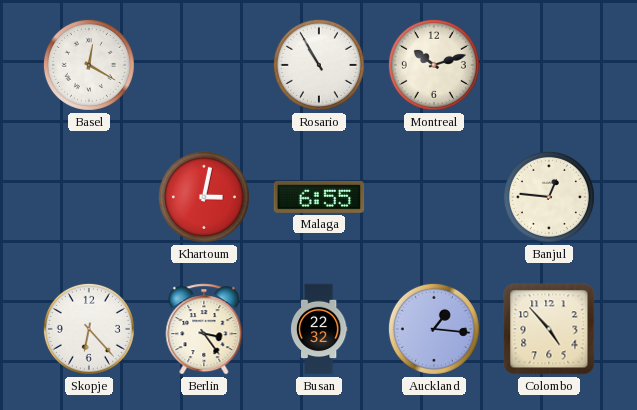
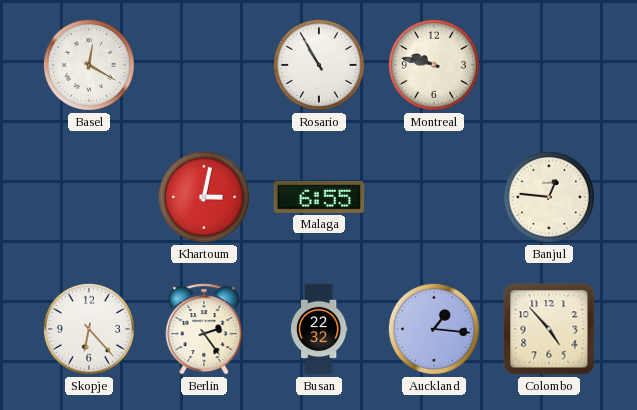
Montreal: 10:12 -> 9:47
Berlin: 3:24 -> 2:24
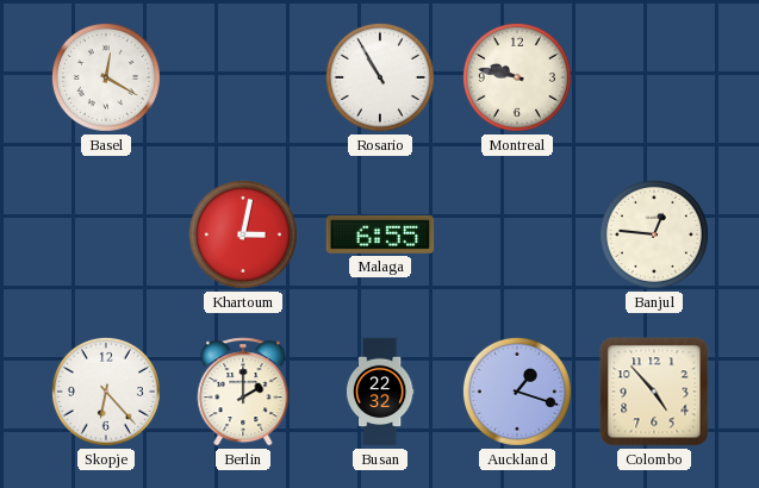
Berlin: 2:24 -> 2:00
Auckland: 1:16 -> 1:18
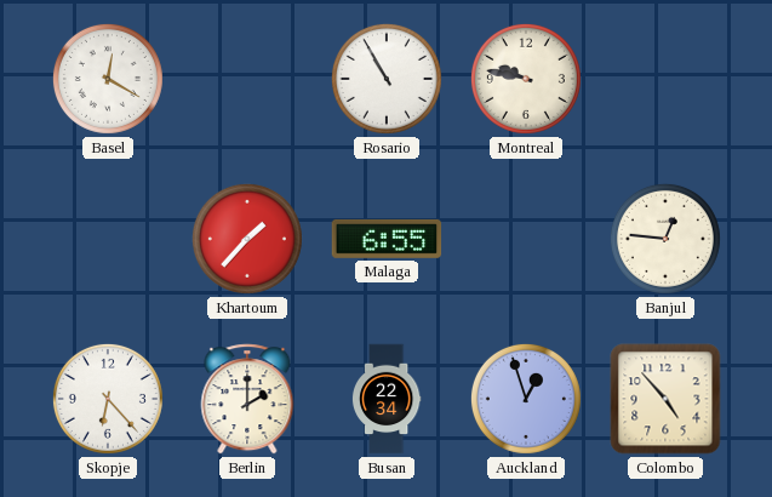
Khartoum: 3:02 -> 1:37
Busan: 22:32 -> 22:34
Auckland: 1:18 -> 12:57
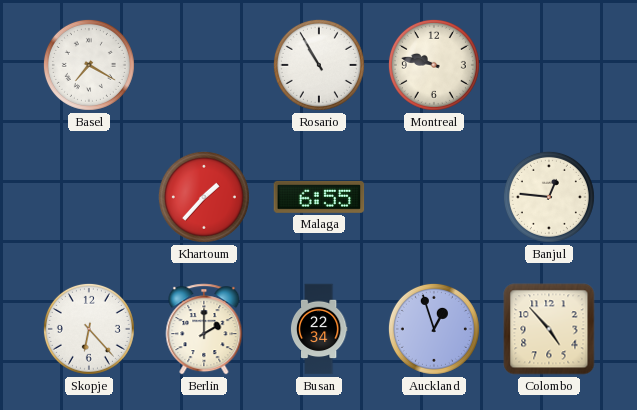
Basel: 12:20 -> 7:20
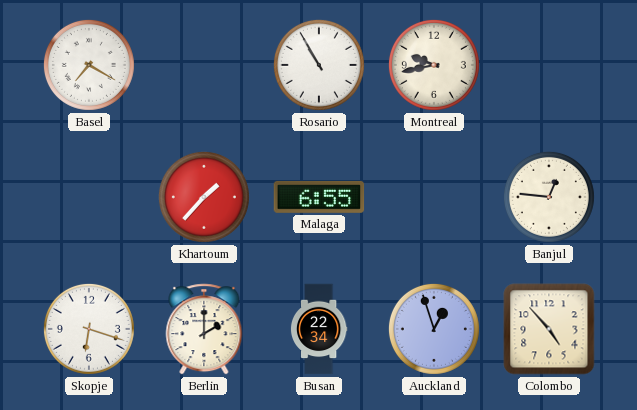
Montreal: 9:47 -> 9:43
Skopje: 6:23 -> 6:18
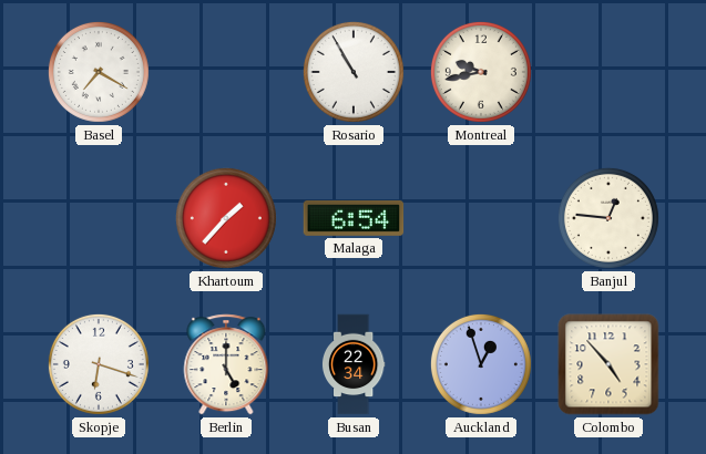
Malaga: 6:55 -> 6:54
Berlin: 2:00 -> 5:00
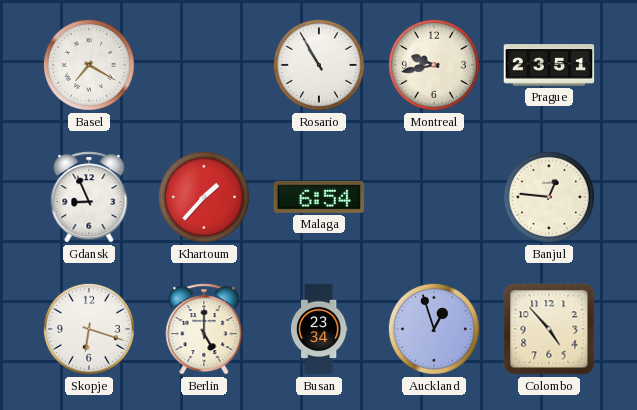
Prague: none -> 23:51
Gdansk: none -> 8:56
Busan: 22:34 -> 23:34
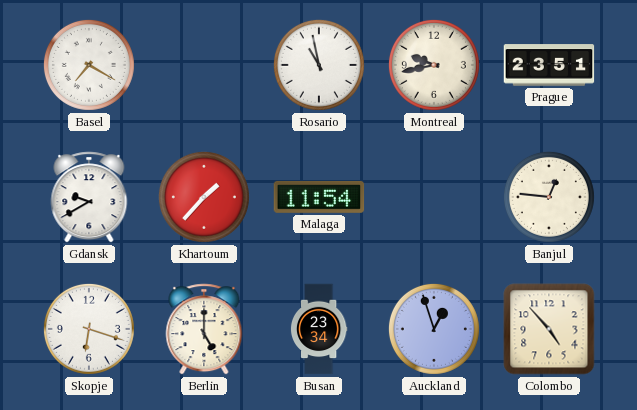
Rosario: 10:55 -> 10:58
Gdansk: 8:56 -> 9:40
Malaga: 6:54 -> 11:54
